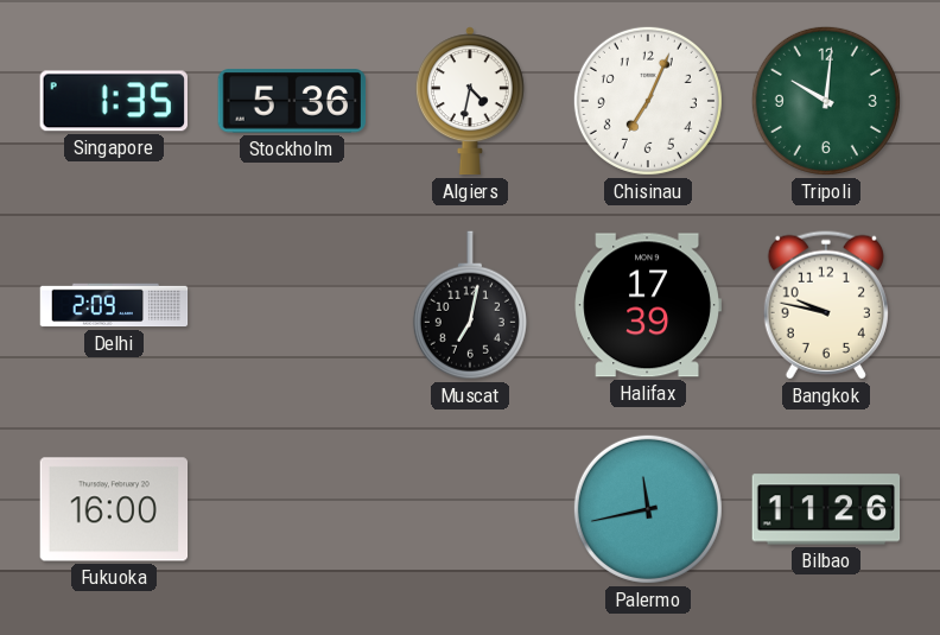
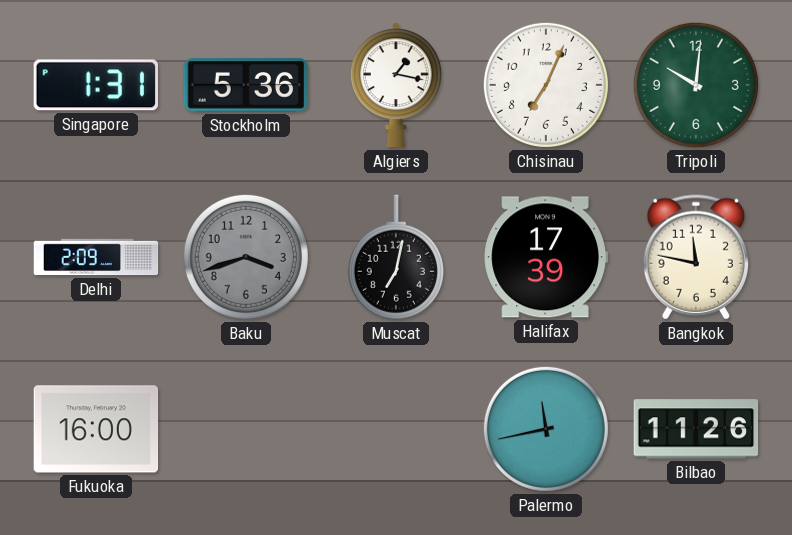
Singapore: 1:35 -> 1:31
Algiers: 4:32 -> 1:17
Baku: none -> 3:42
Bangkok: 9:47 -> 11:47
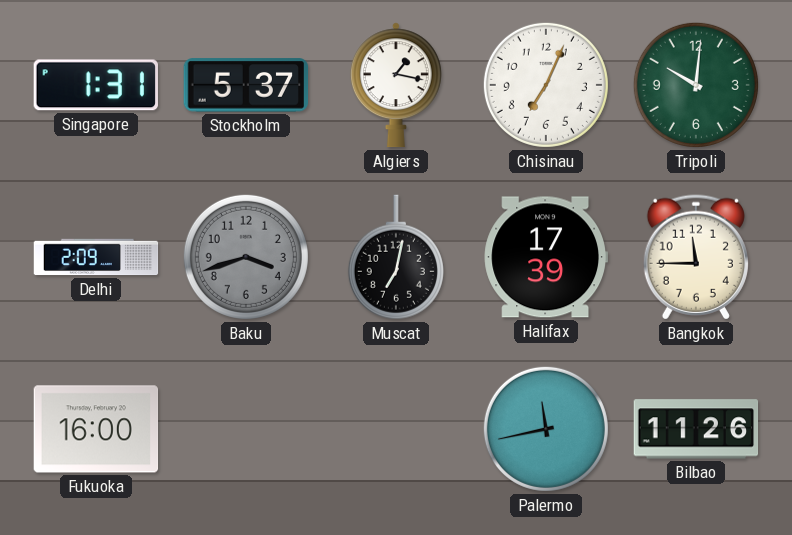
Stockholm: 5:36 -> 5:37
Bangkok: 11:47 -> 11:45
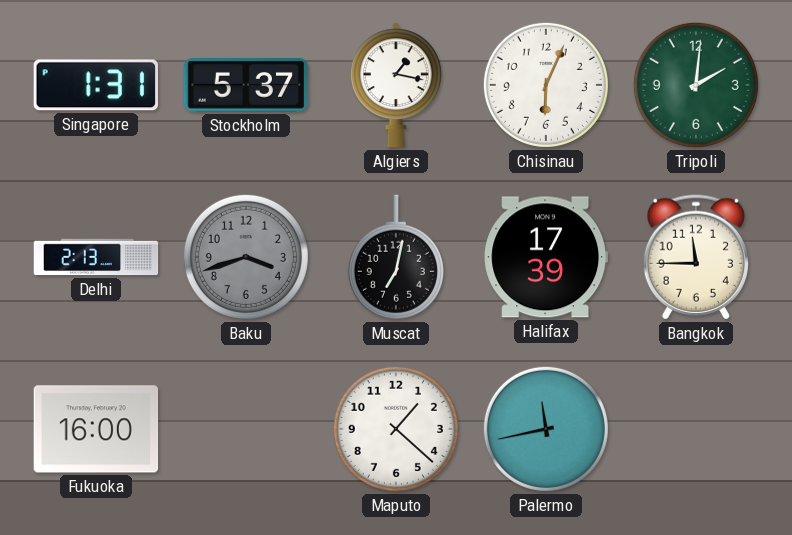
Chisinau: 7:04 -> 6:04
Tripoli: 10:01 -> 2:01
Delhi: 2:09 -> 2:13
Maputo: none -> 1:22
Bilbao: 11:26 -> none
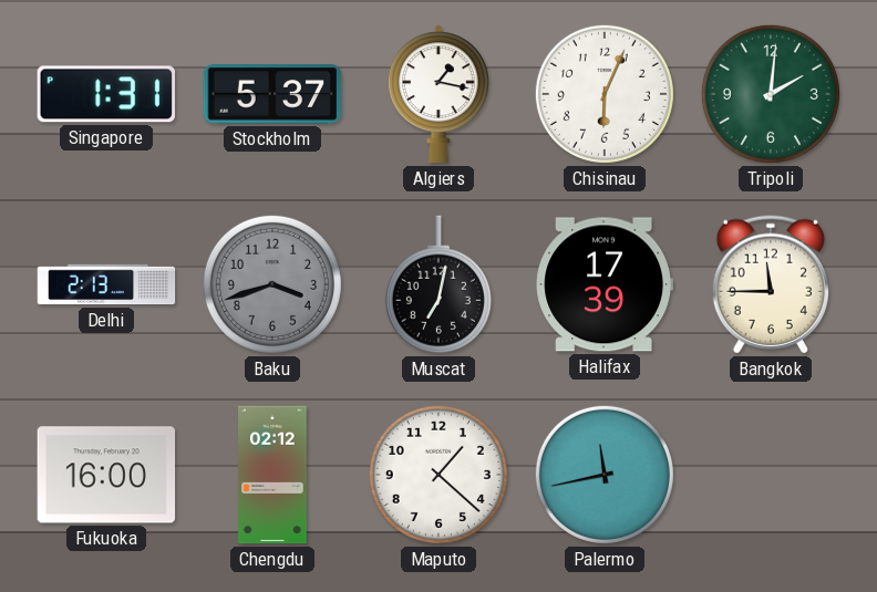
Chengdu: none -> 02:12
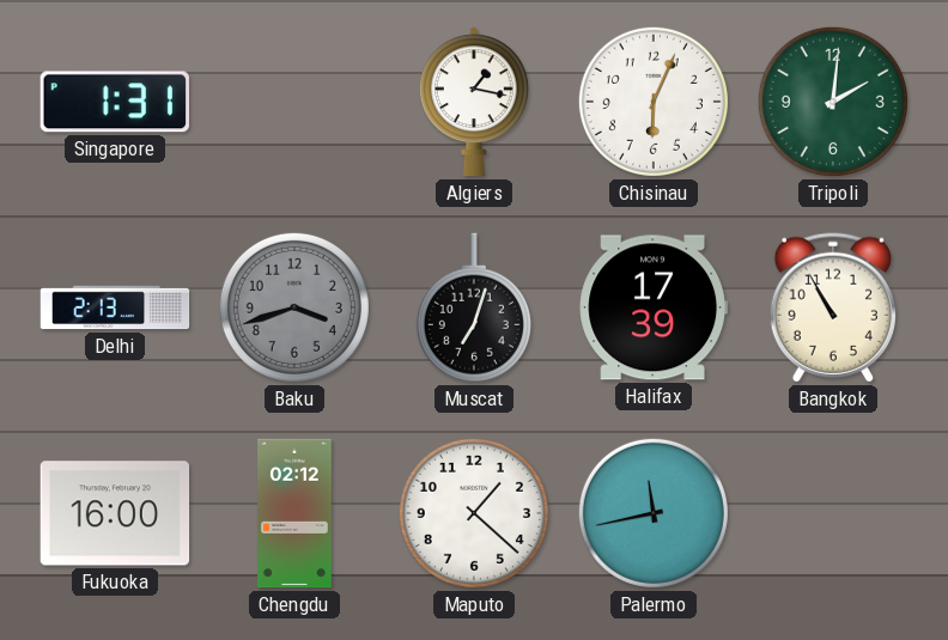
Stockholm: 5:37 -> none
Muscat: 7:02 -> 7:03
Bangkok: 11:45 -> 10:55
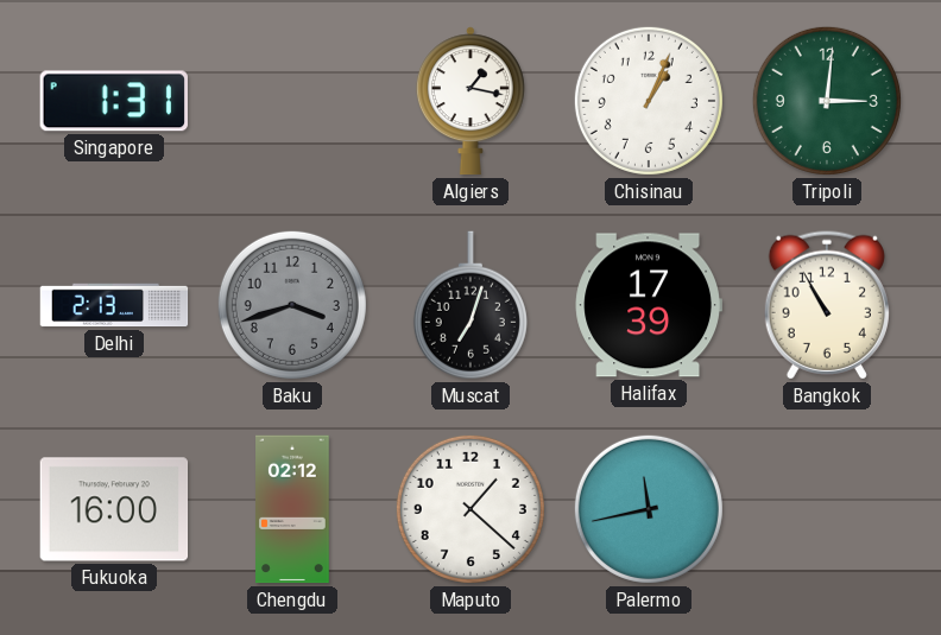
Chisinau: 6:04 -> 1:04
Tripoli: 2:01 -> 3:01
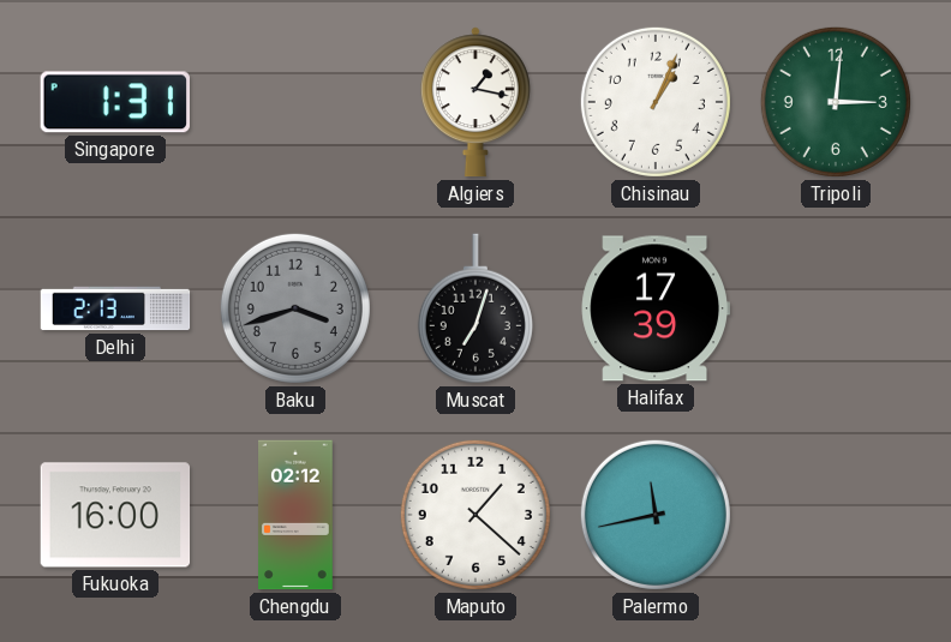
Bangkok: 10:55 -> none
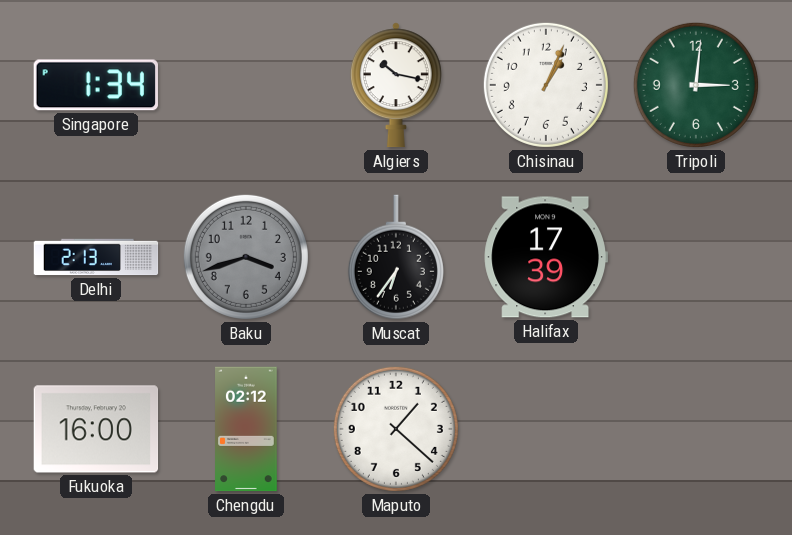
Singapore: 1:31 -> 1:34
Algiers: 1:17 -> 10:17
Muscat: 7:03 -> 6:36
Palermo: 11:43 -> none
